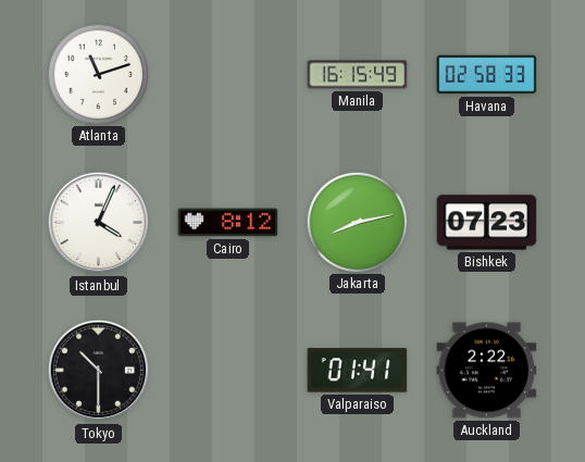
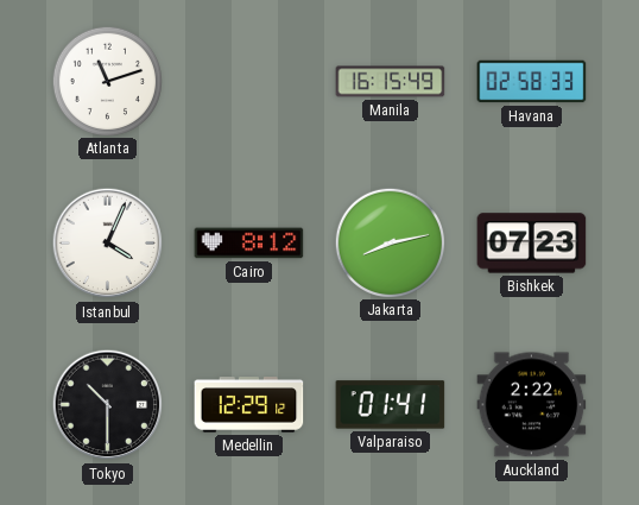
Medellin: none -> 12:29
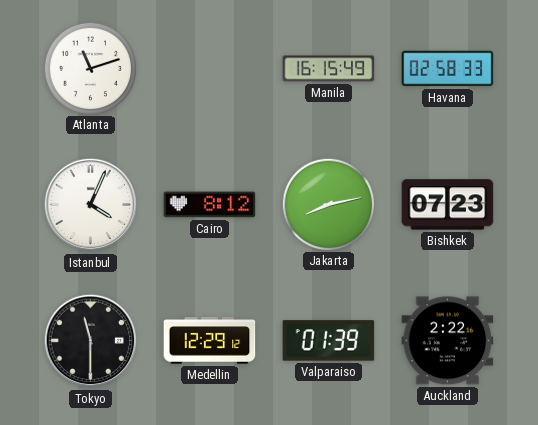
Tokyo: 10:30 -> 11:30
Valparaiso: 01:41 -> 01:39
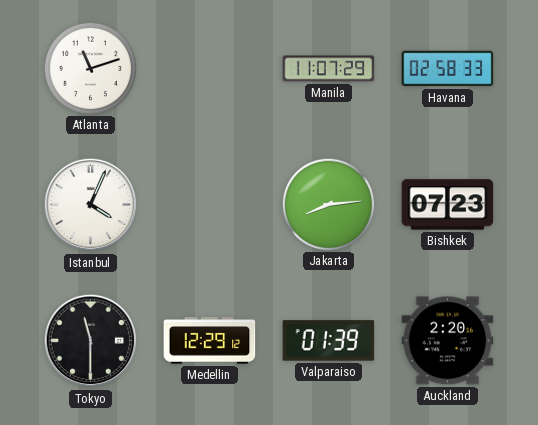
Manila: 16:15 -> 11:07
Cairo: 8:12 -> none
Jakarta: 8:13 -> 8:14
Auckland: 2:22 -> 2:20
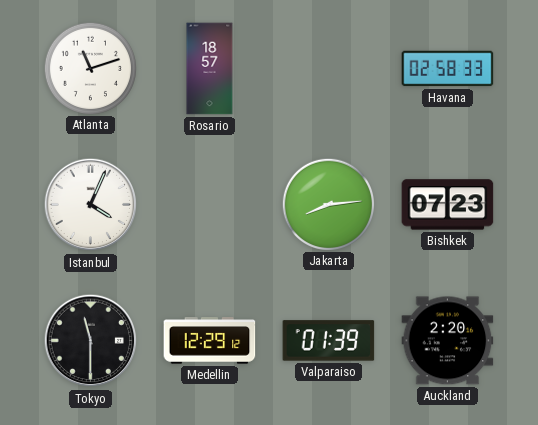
Rosario: none -> 18:57
Manila: 11:07 -> none
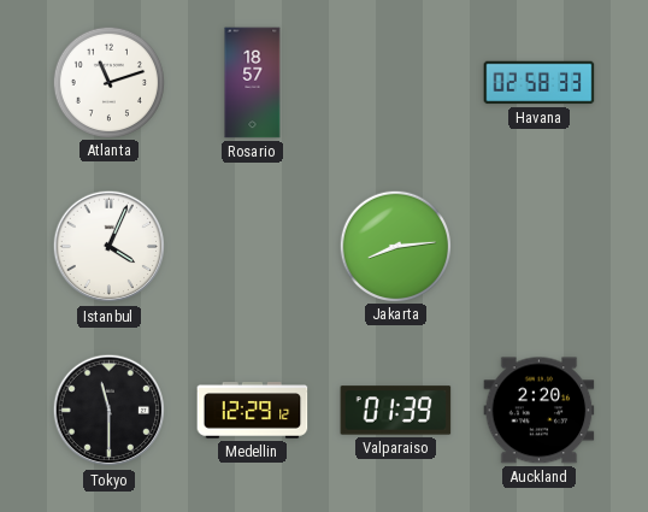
Bishkek: 07:23 -> none
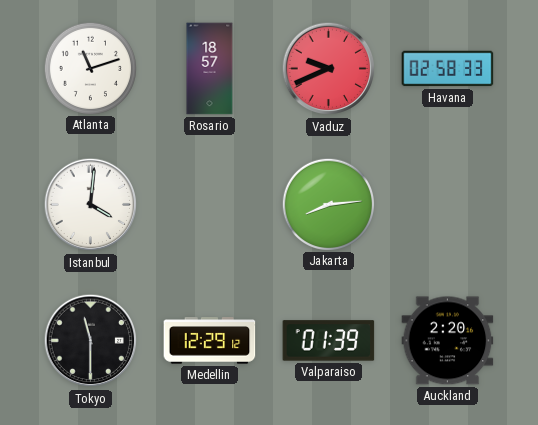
Vaduz: none -> 9:41
Istanbul: 4:04 -> 4:01
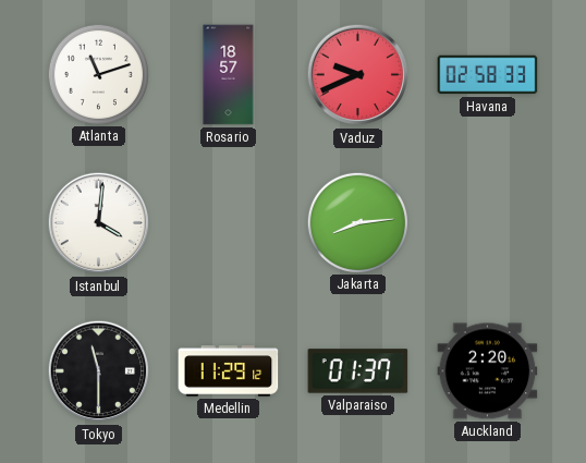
Medellin: 12:29 -> 11:29
Valparaiso: 01:39 -> 01:37
